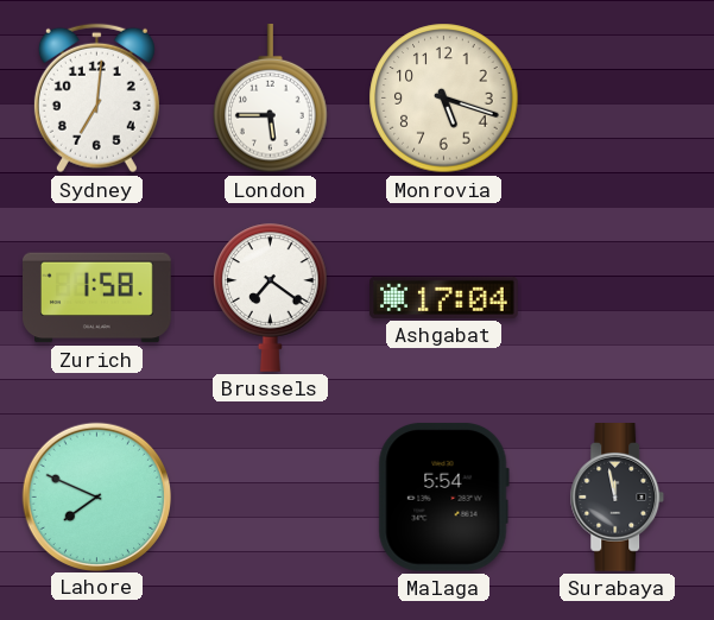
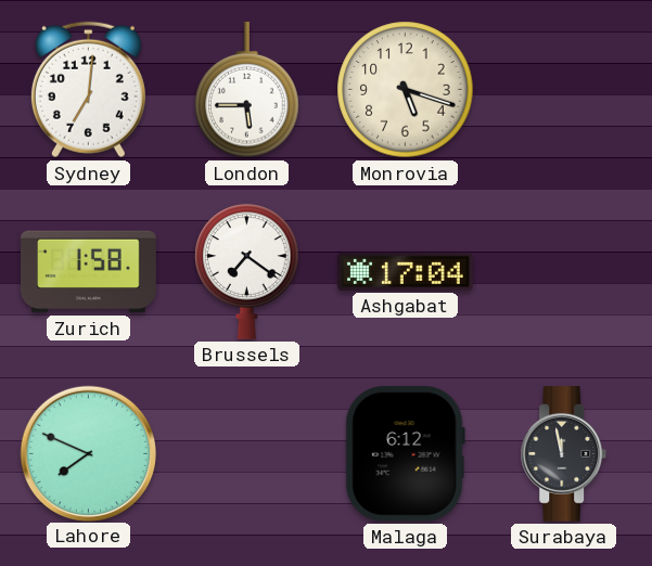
Malaga: 5:54 -> 6:12
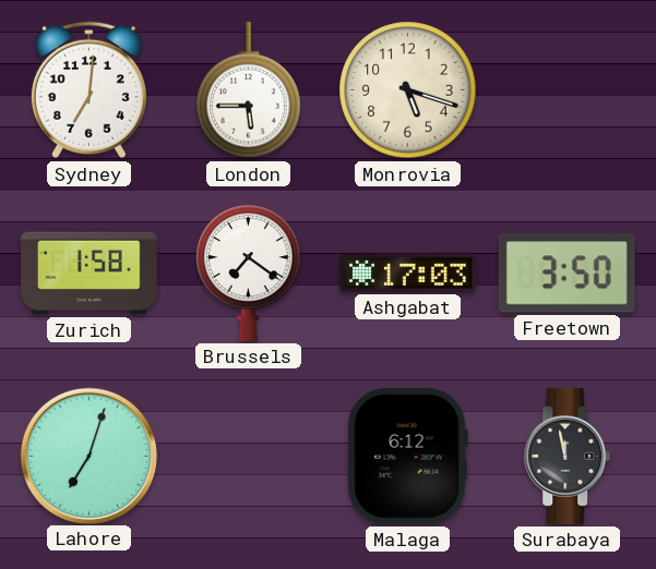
Ashgabat: 17:04 -> 17:03
Freetown: none -> 3:50
Lahore: 7:49 -> 7:03
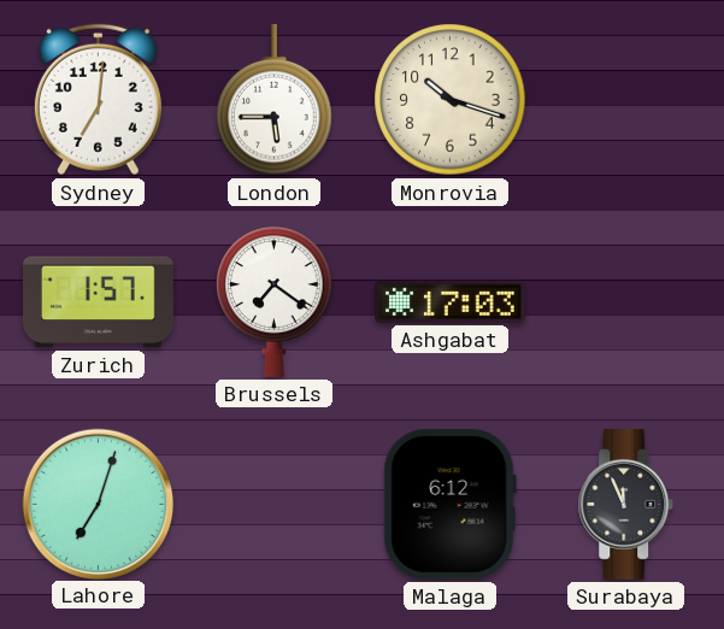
Monrovia: 5:18 -> 10:18
Zurich: 1:58 -> 1:57
Freetown: 3:50 -> none
Surabaya: 11:58 -> 11:56
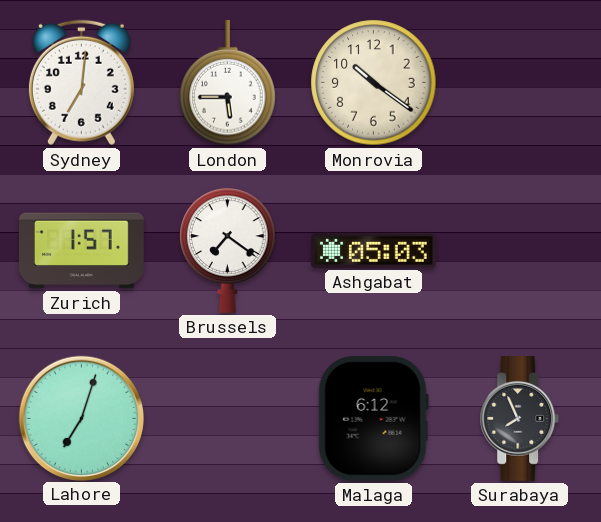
Monrovia: 10:18 -> 10:21
Ashgabat: 17:03 -> 05:03
Surabaya: 11:56 -> 7:56
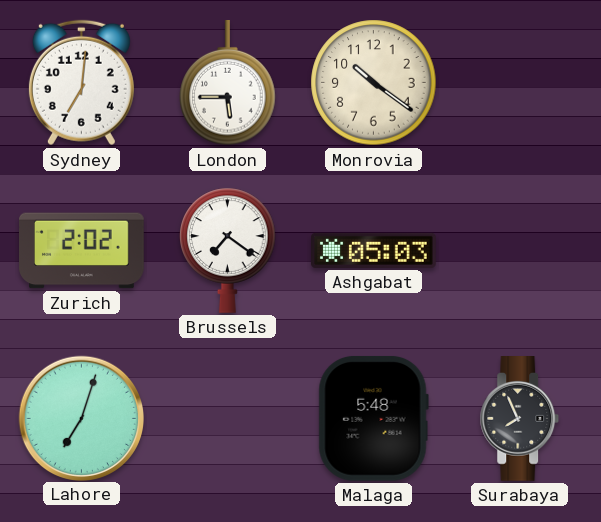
Zurich: 1:57 -> 2:02
Malaga: 6:12 -> 5:48
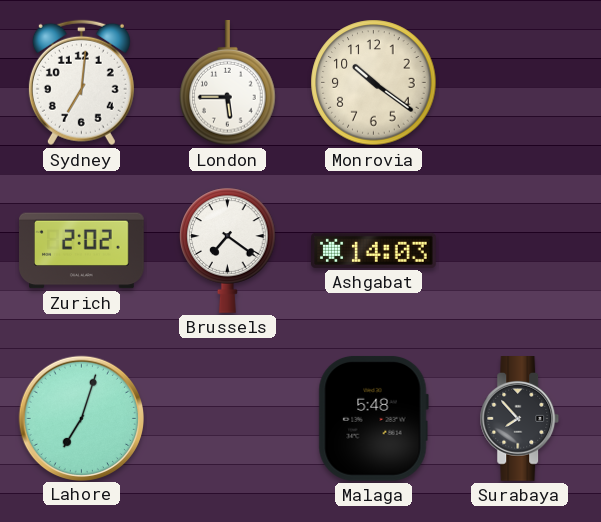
Ashgabat: 05:03 -> 14:03
Surabaya: 7:56 -> 7:53
